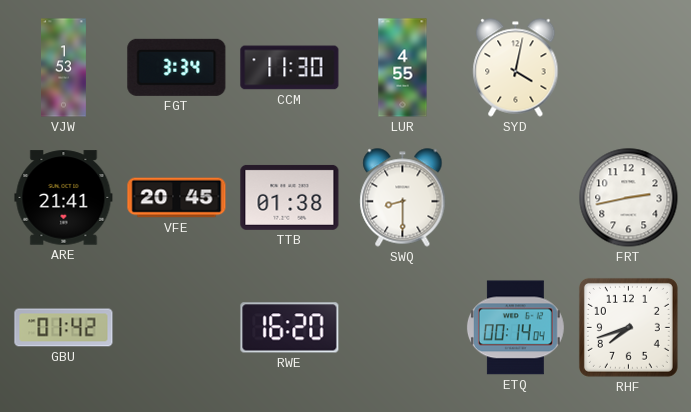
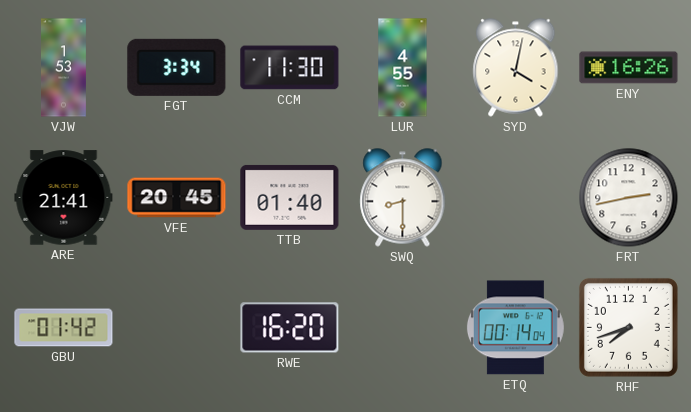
ENY: none -> 16:26
TTB: 01:38 -> 01:40
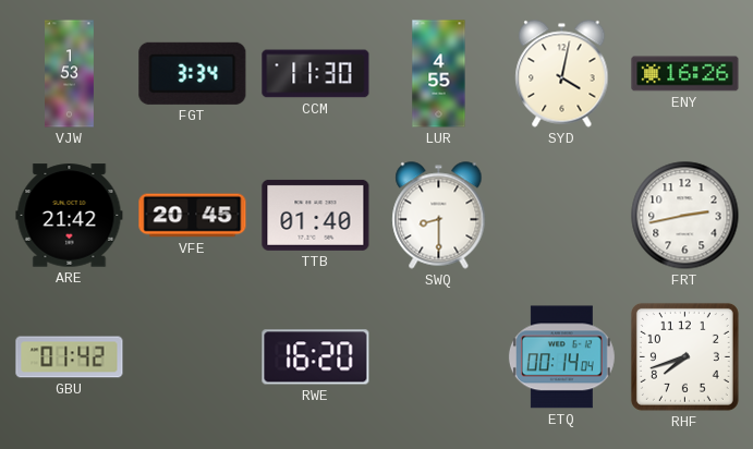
ARE: 21:41 -> 21:42
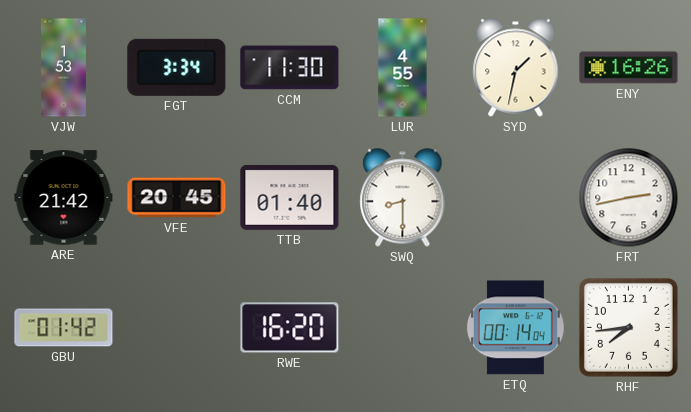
SYD: 4:02 -> 1:32
RHF: 7:42 -> 7:44
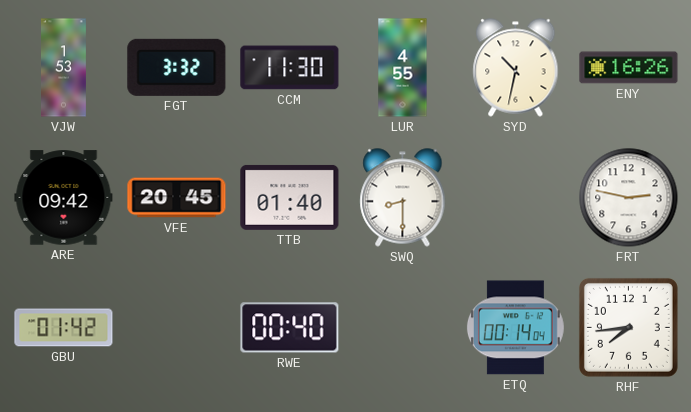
FGT: 3:34 -> 3:32
SYD: 1:32 -> 10:32
ARE: 21:42 -> 09:42
FRT: 2:43 -> 2:47
RWE: 16:20 -> 00:40
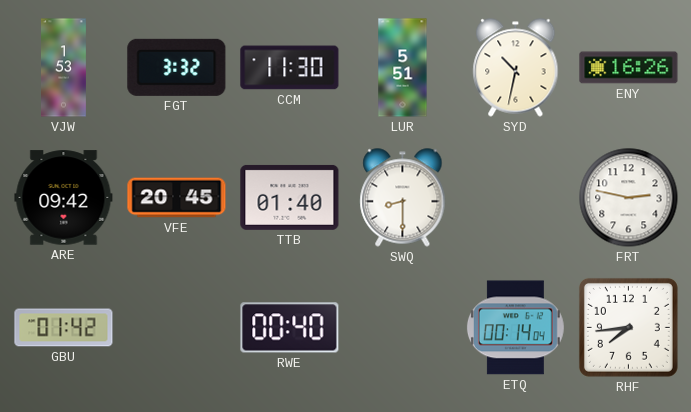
LUR: 4:55 -> 5:51
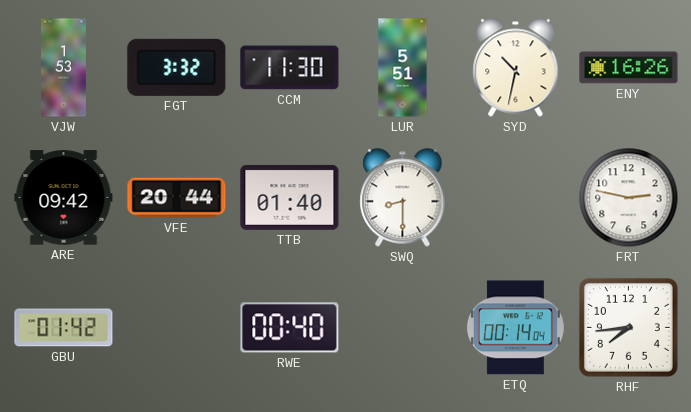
VFE: 20:45 -> 20:44
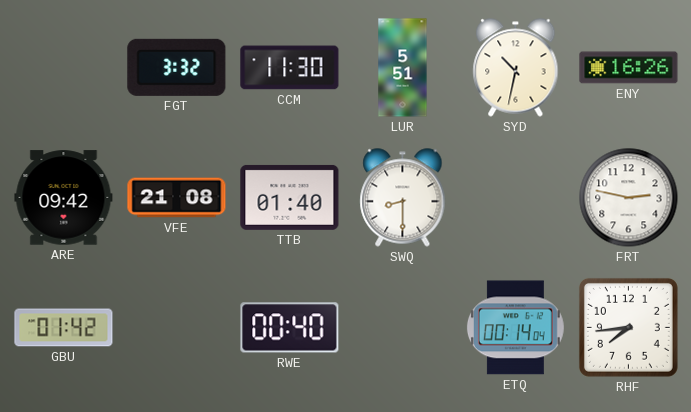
VJW: 1:53 -> none
VFE: 20:44 -> 21:08
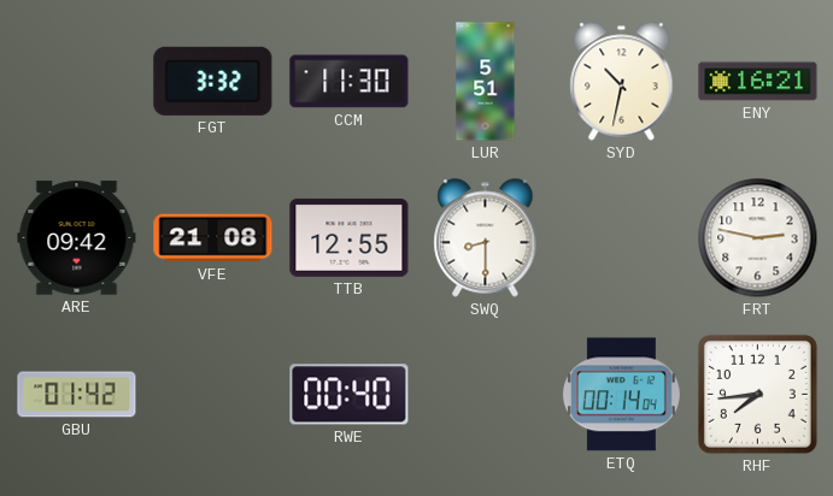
ENY: 16:26 -> 16:21
TTB: 01:40 -> 12:55
